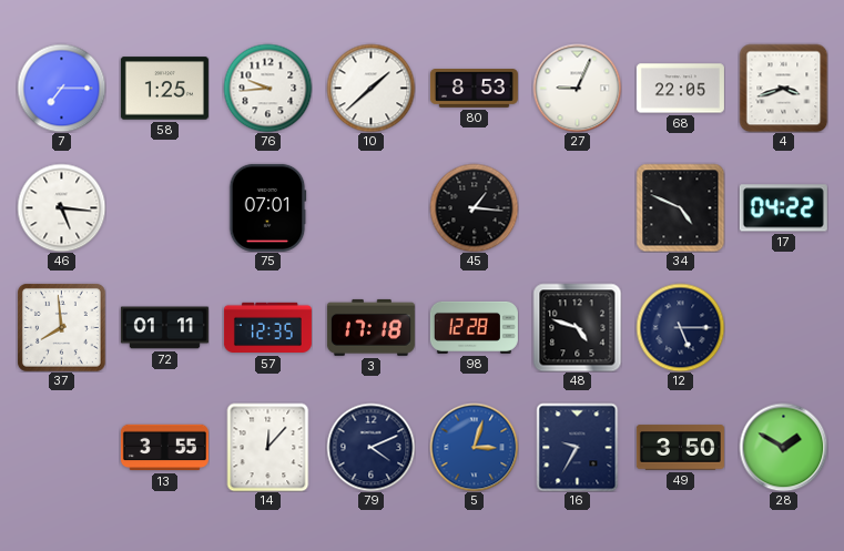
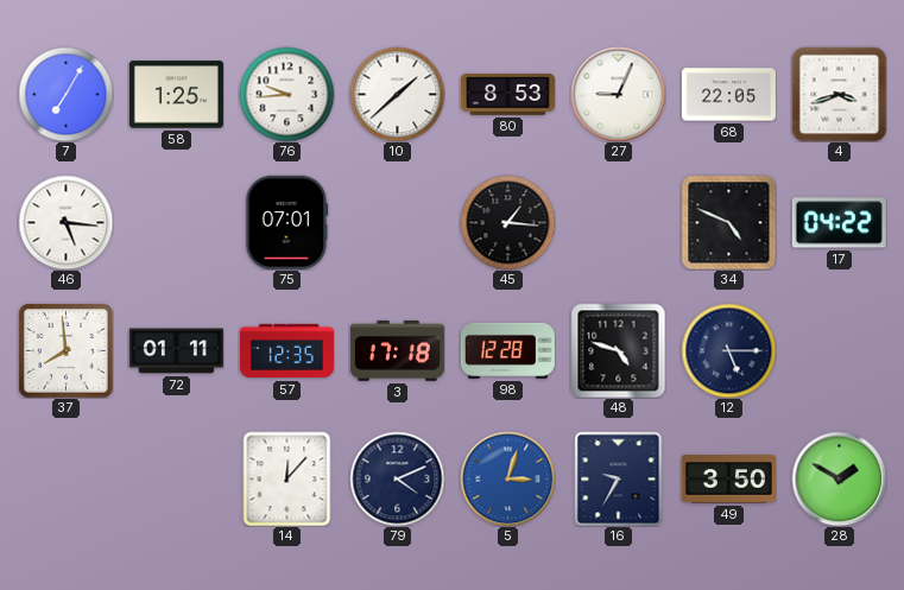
7: 7:15 -> 7:05
13: 3:55 -> none
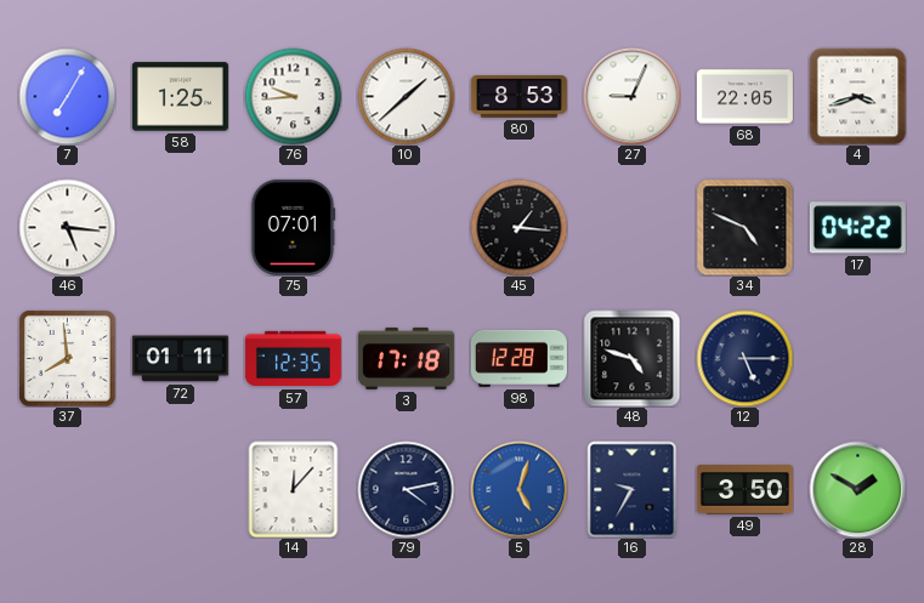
79: 4:11 -> 4:13
5: 3:03 -> 5:03
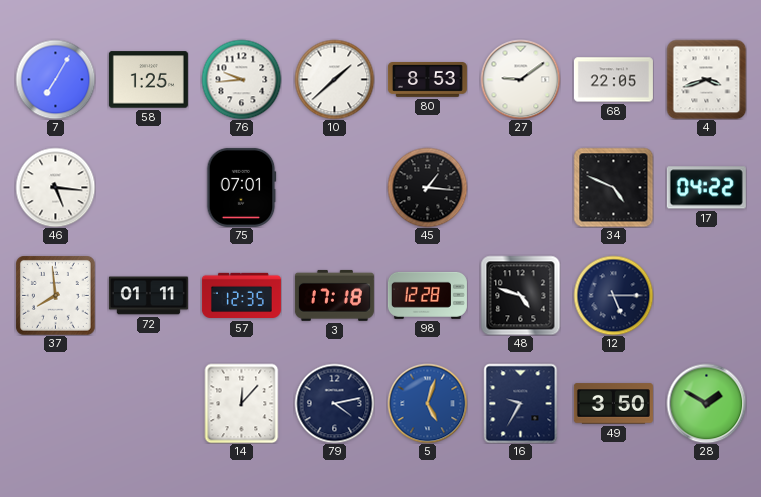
27: 9:04 -> 9:09
